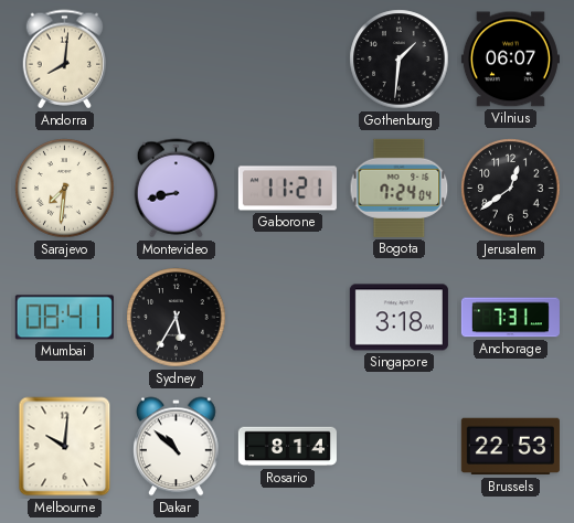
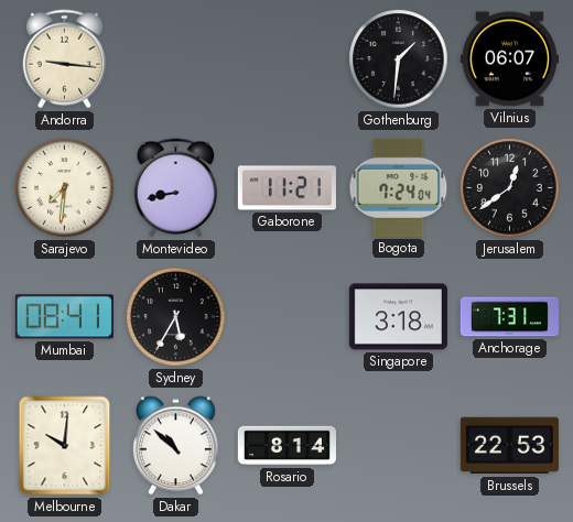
Andorra: 8:01 -> 9:16
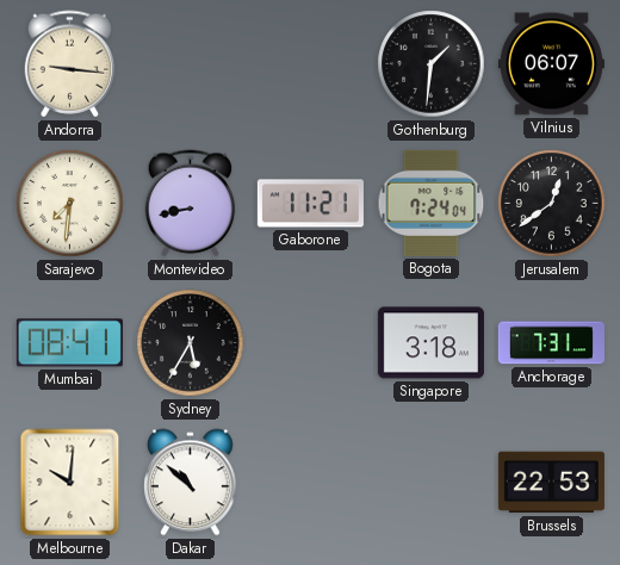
Rosario: 8:14 -> none
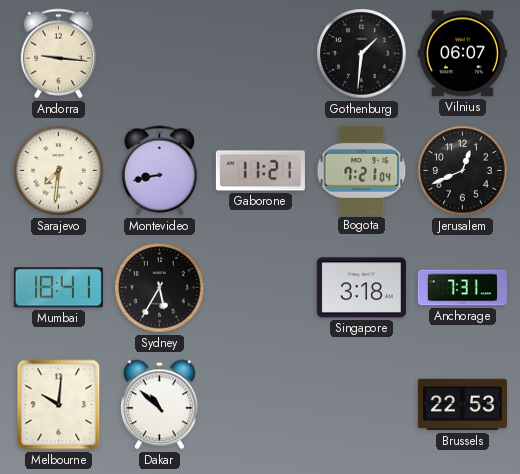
Bogota: 7:24 -> 7:21
Jerusalem: 12:39 -> 12:41
Mumbai: 08:41 -> 18:41
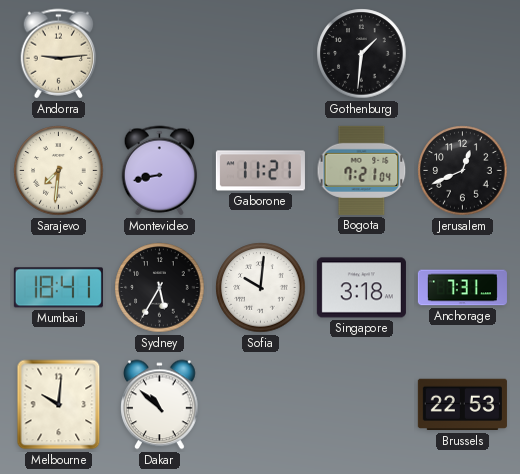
Andorra: 9:16 -> 9:14
Vilnius: 06:07 -> none
Sofia: none -> 10:01
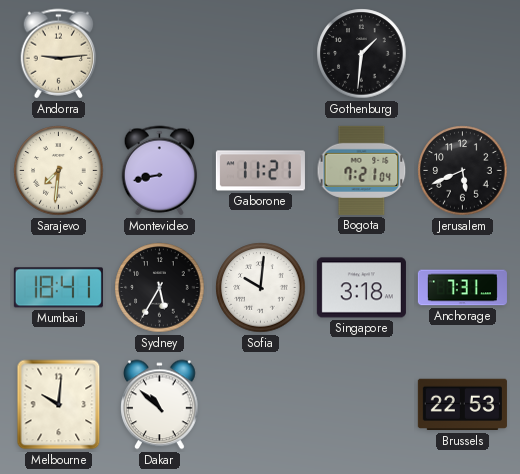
Jerusalem: 12:41 -> 5:41
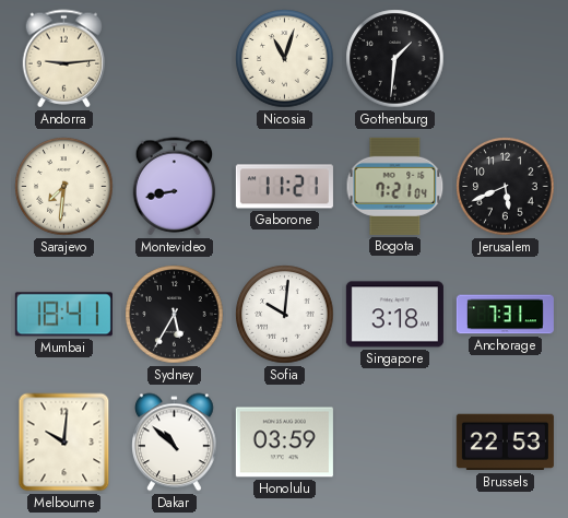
Nicosia: none -> 11:03
Honolulu: none -> 03:59
